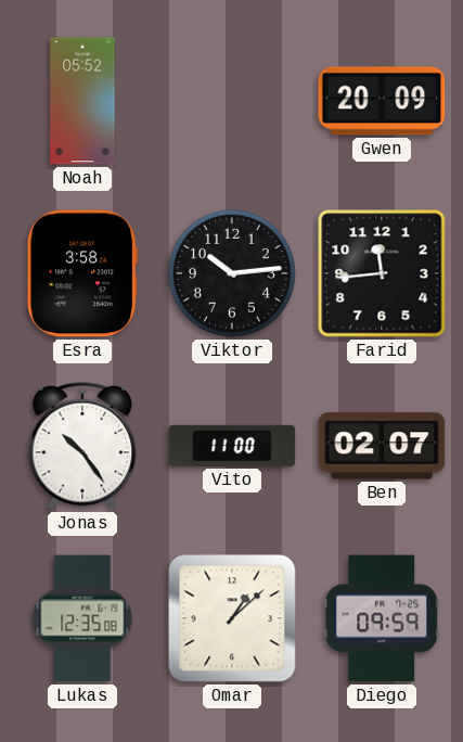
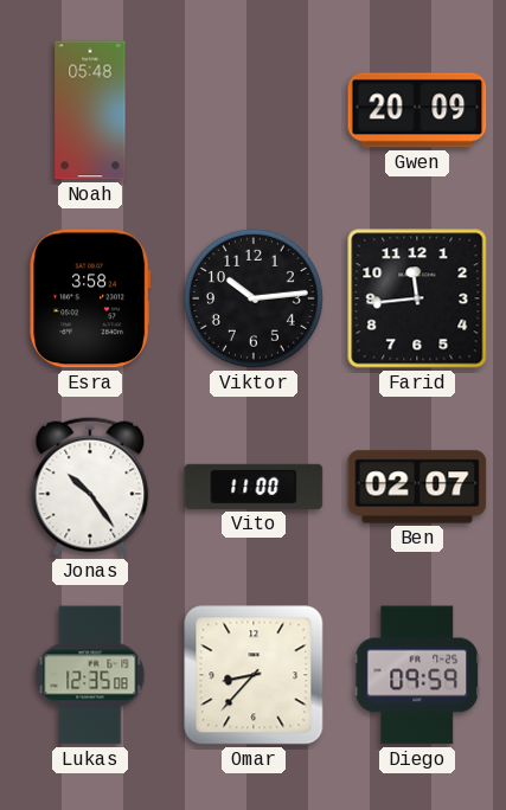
Noah: 05:52 -> 05:48
Omar: 1:08 -> 8:37
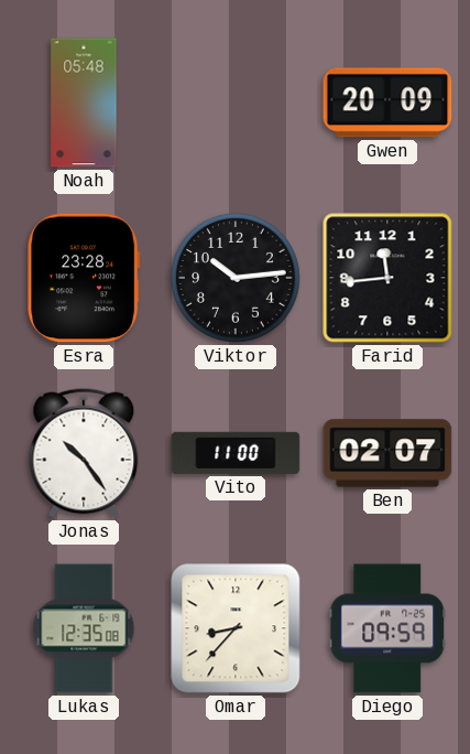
Esra: 3:58 -> 23:28
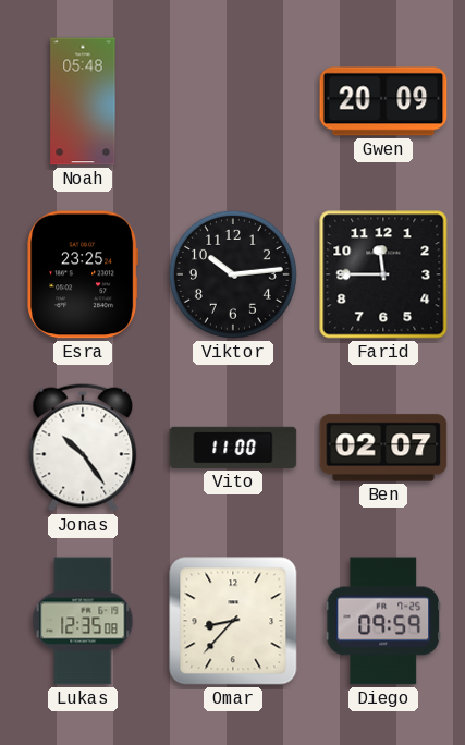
Esra: 23:28 -> 23:25
Farid: 11:44 -> 11:45
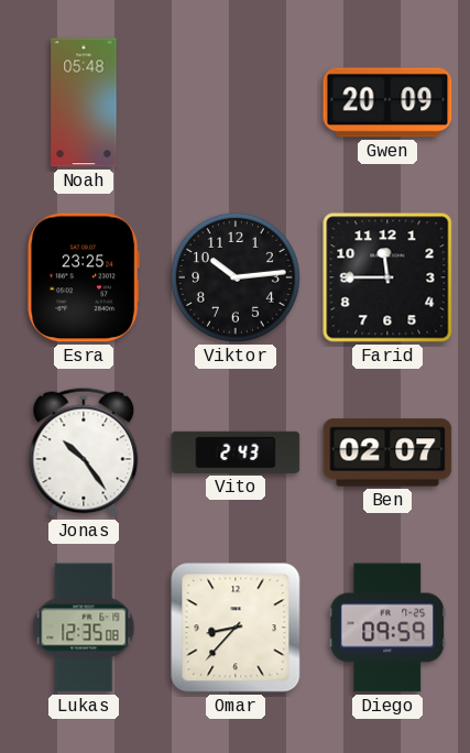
Vito: 11:00 -> 2:43
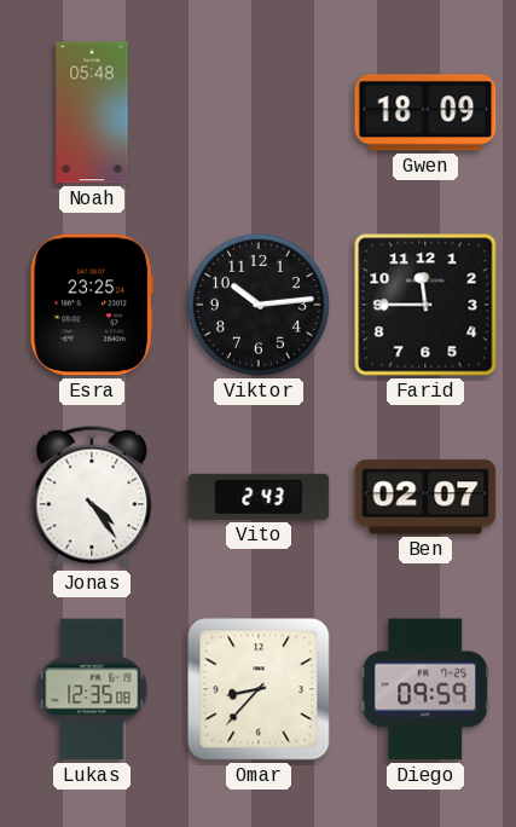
Gwen: 20:09 -> 18:09
Jonas: 10:24 -> 4:24
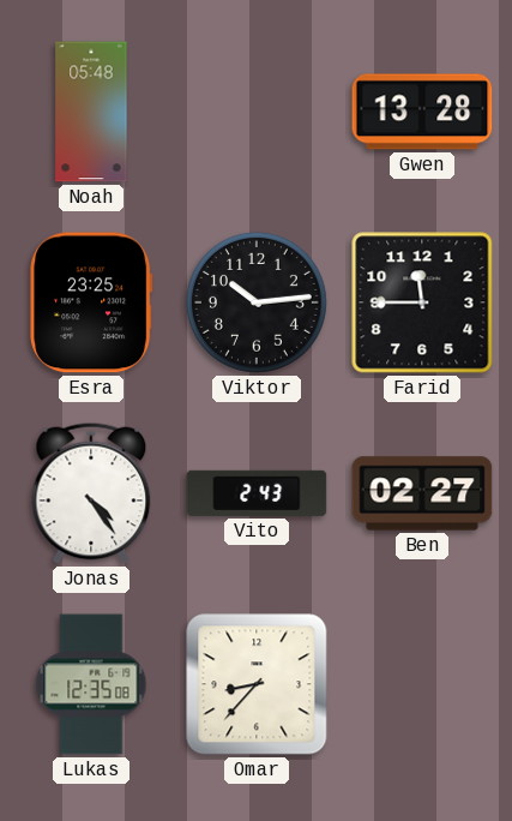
Gwen: 18:09 -> 13:28
Ben: 02:07 -> 02:27
Diego: 09:59 -> none
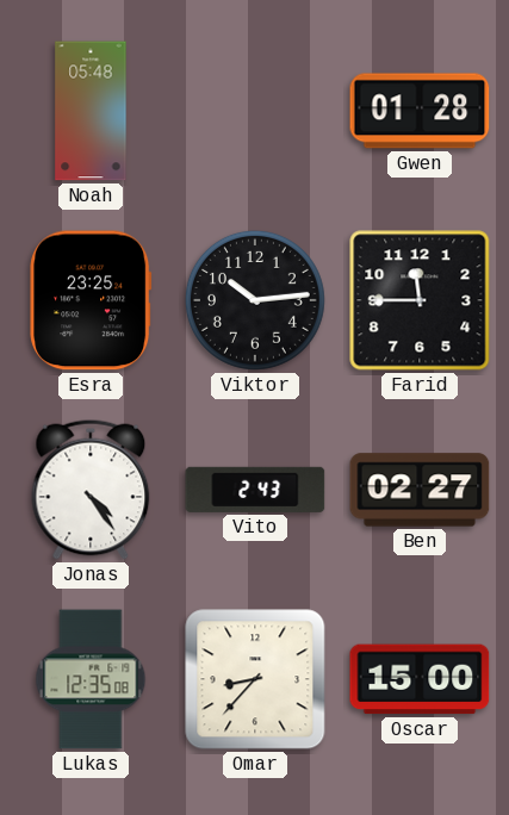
Gwen: 13:28 -> 01:28
Oscar: none -> 15:00
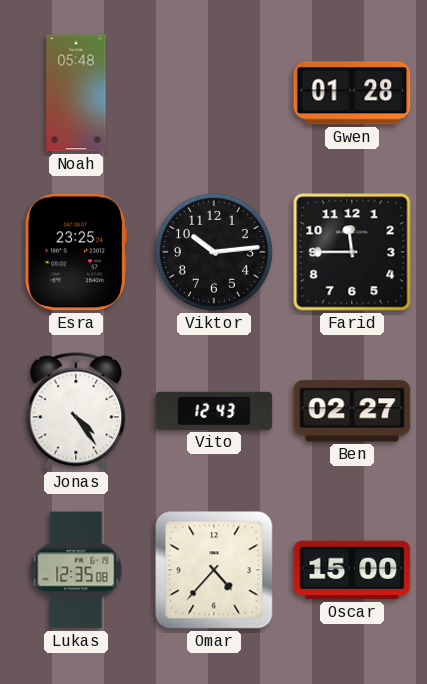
Vito: 2:43 -> 12:43
Omar: 8:37 -> 4:37
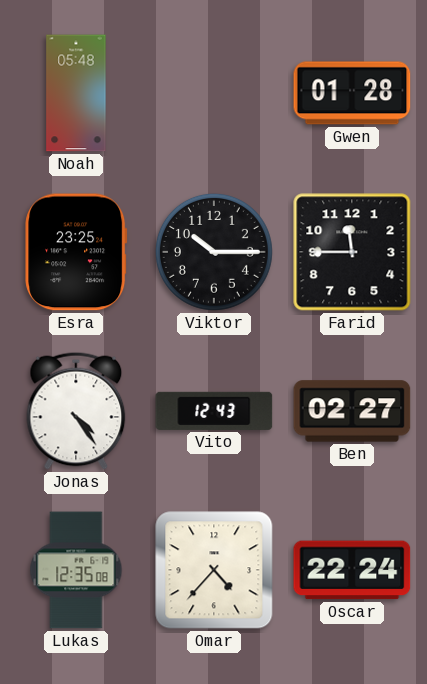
Viktor: 10:14 -> 10:15
Oscar: 15:00 -> 22:24
